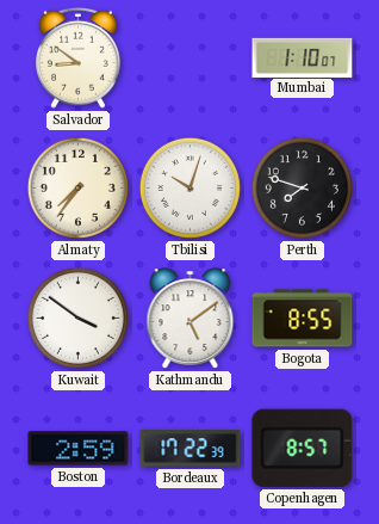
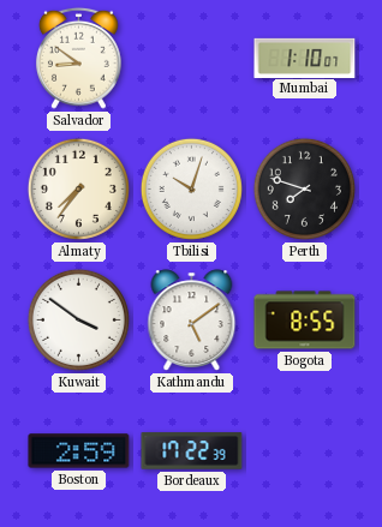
Copenhagen: 8:57 -> none
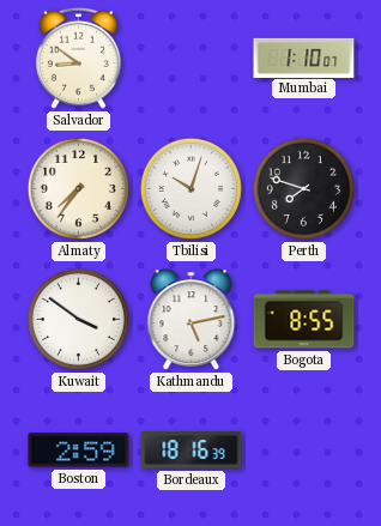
Kathmandu: 5:09 -> 5:13
Bordeaux: 17:22 -> 18:16
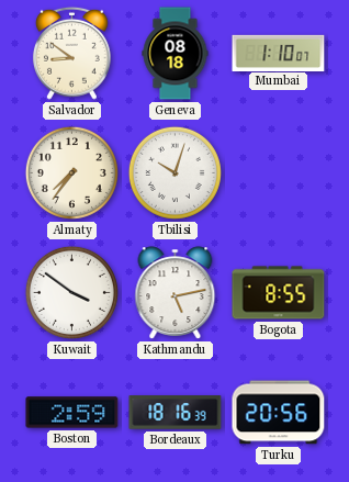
Geneva: none -> 08:18
Perth: 7:48 -> none
Turku: none -> 20:56
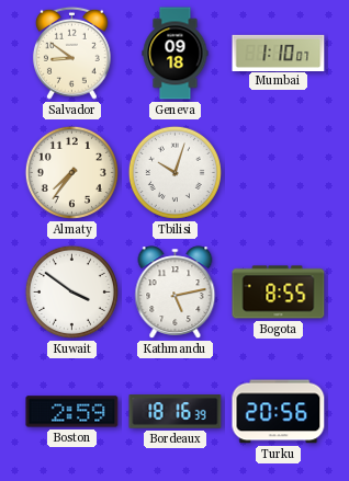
Geneva: 08:18 -> 09:18
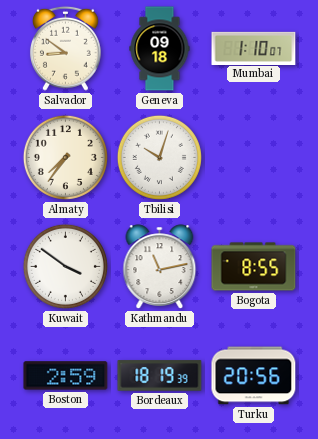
Kathmandu: 5:13 -> 11:13
Bordeaux: 18:16 -> 18:19
